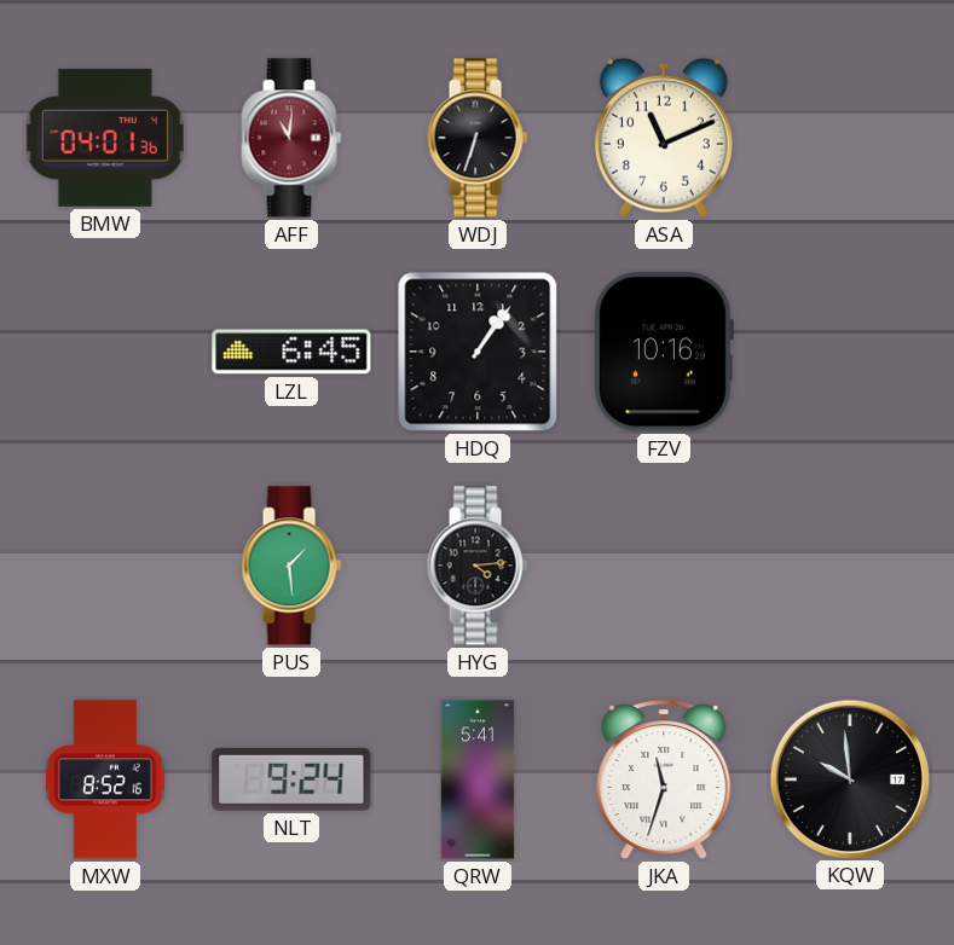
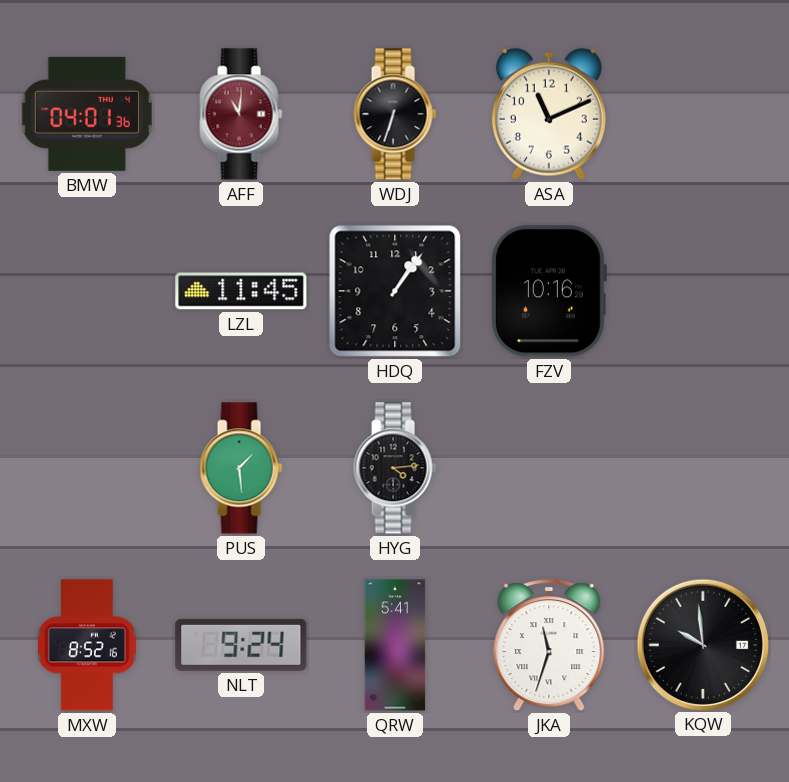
LZL: 6:45 -> 11:45
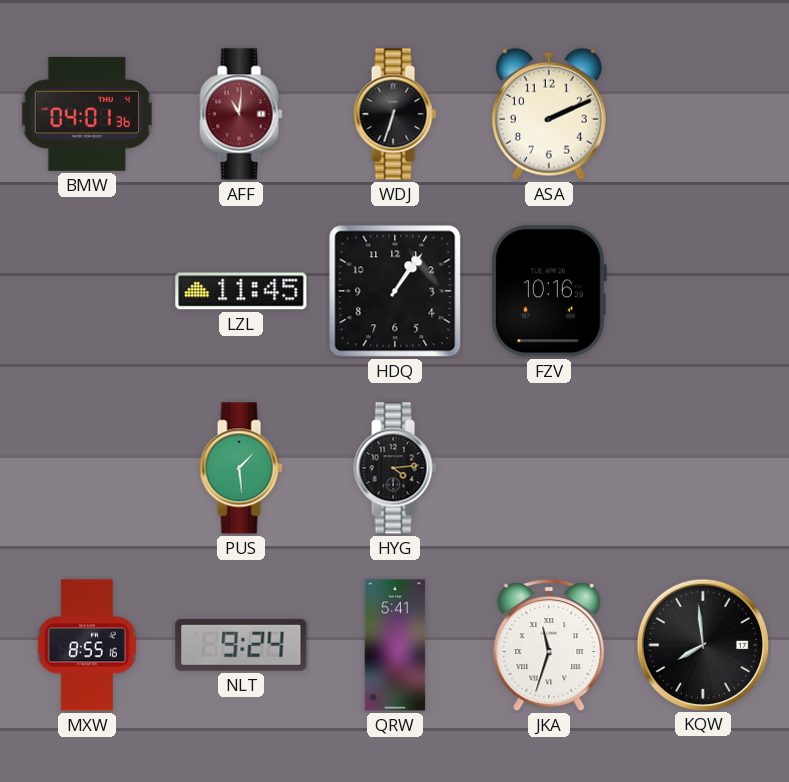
ASA: 11:11 -> 2:11
MXW: 8:52 -> 8:55
KQW: 9:59 -> 7:59
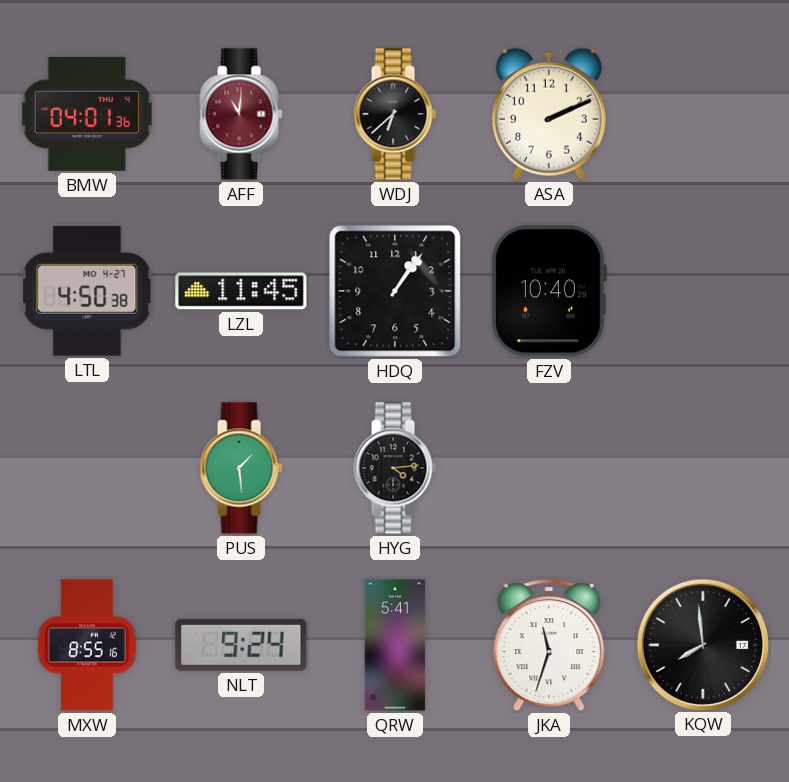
WDJ: 6:33 -> 6:38
LTL: none -> 4:50
FZV: 10:16 -> 10:40
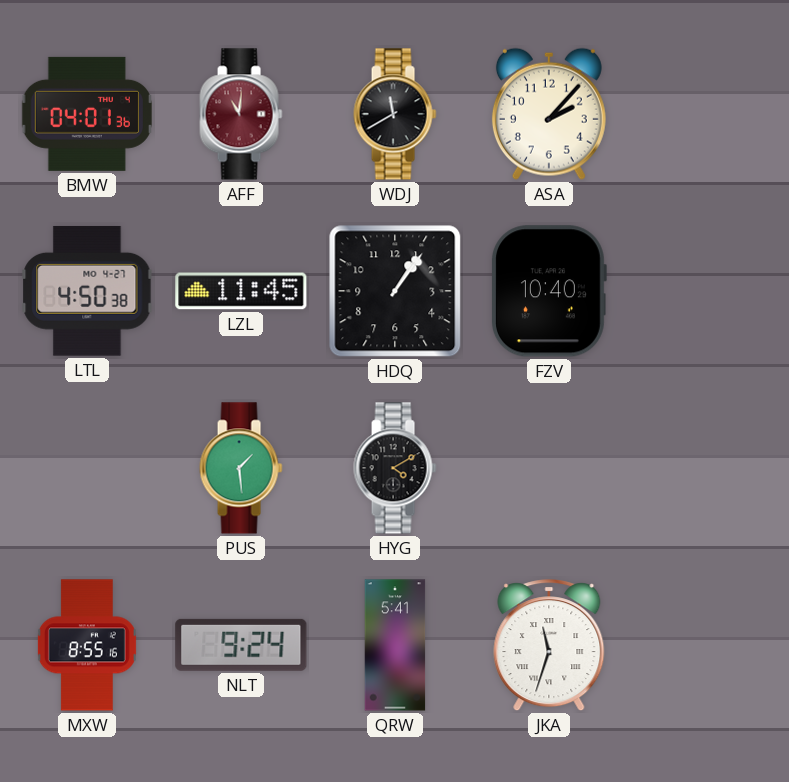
WDJ: 6:38 -> 11:40
ASA: 2:11 -> 2:07
HYG: 4:14 -> 4:10
KQW: 7:59 -> none
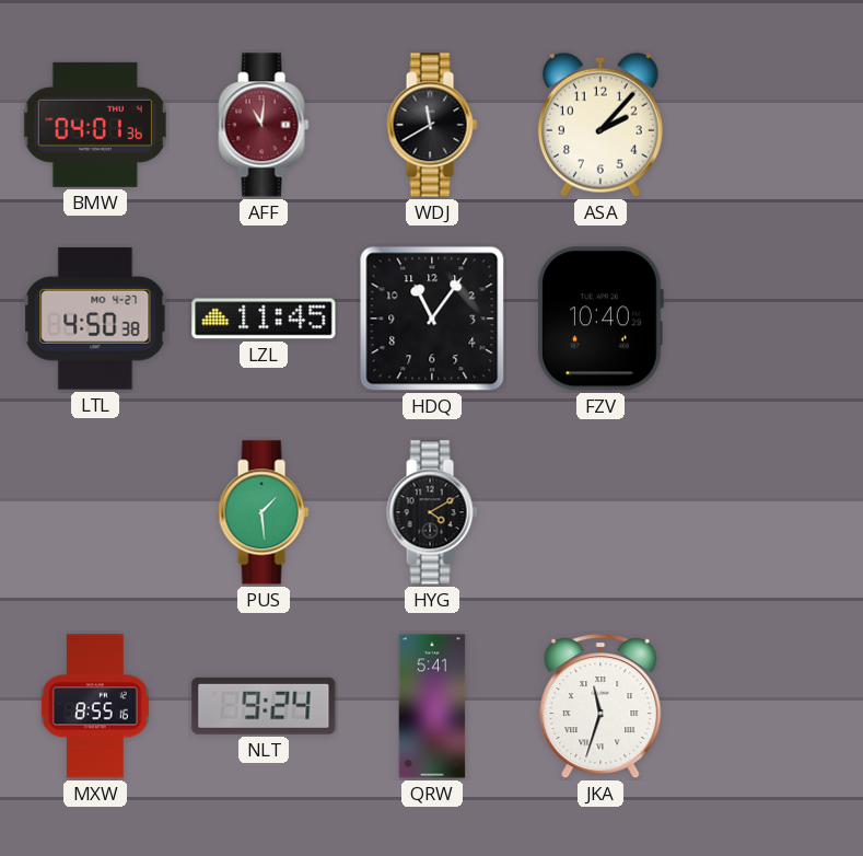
HDQ: 1:06 -> 11:06
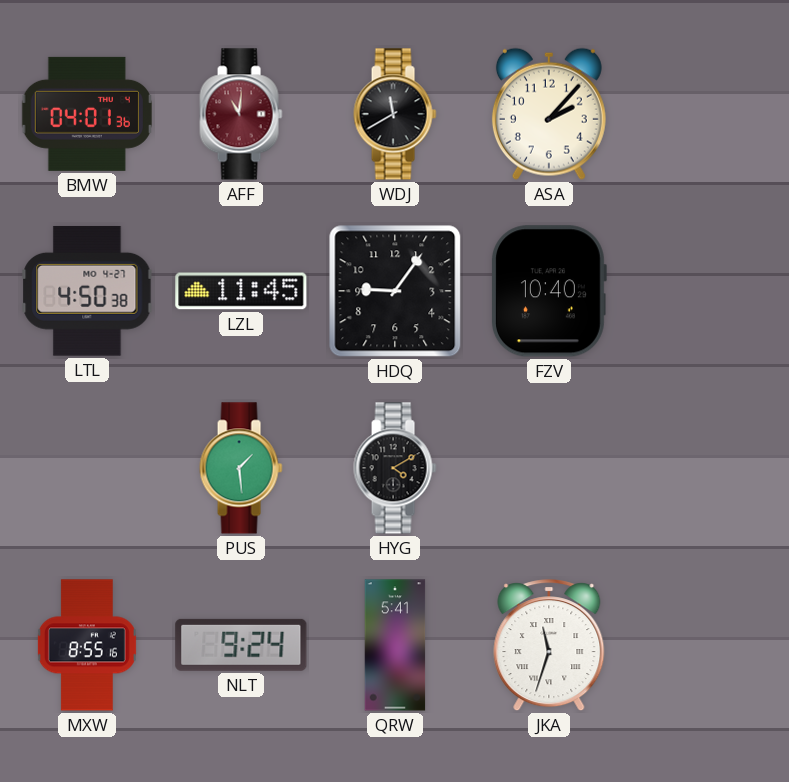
HDQ: 11:06 -> 9:06
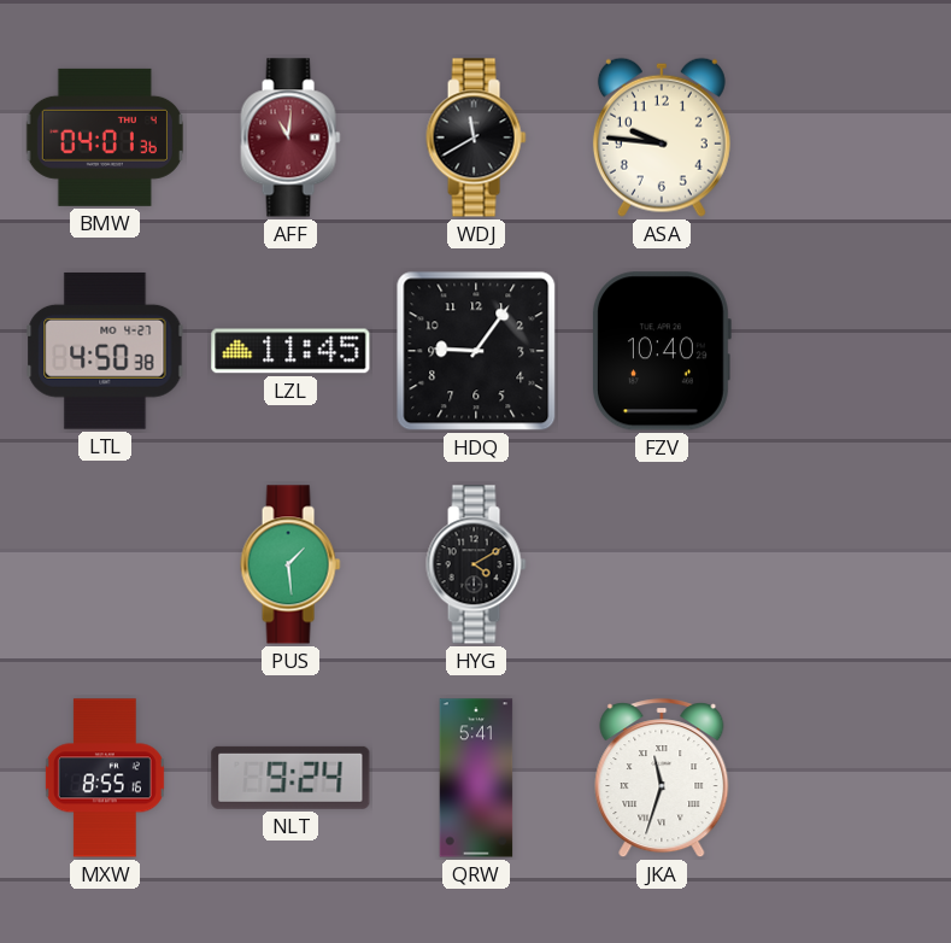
ASA: 2:07 -> 9:46
